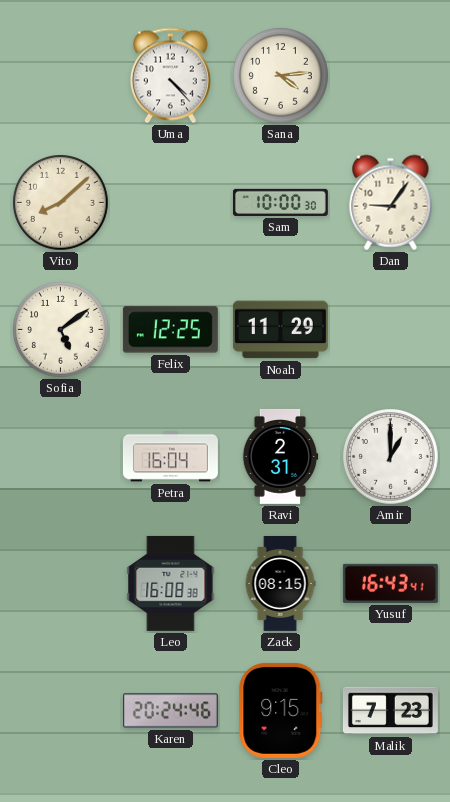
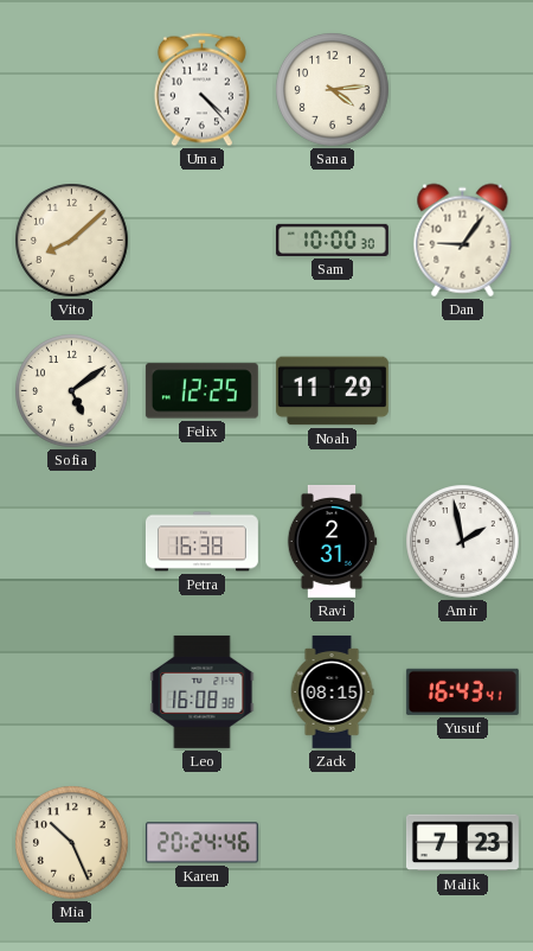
Petra: 16:04 -> 16:38
Amir: 1:00 -> 1:58
Mia: none -> 10:26
Cleo: 9:15 -> none
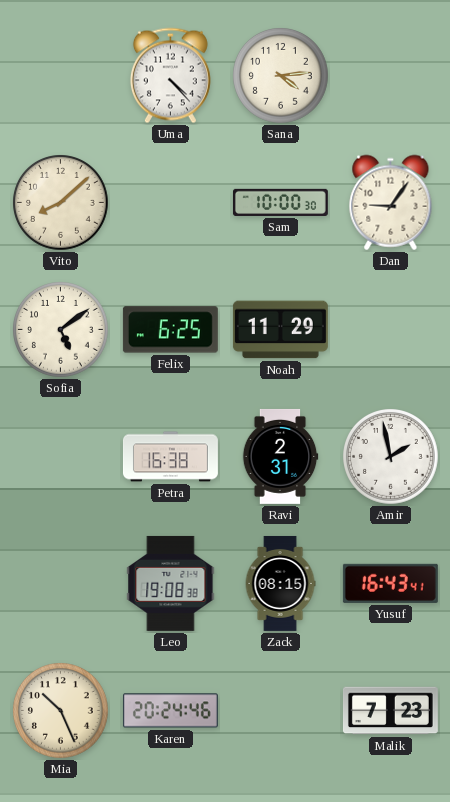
Felix: 12:25 -> 6:25
Leo: 16:08 -> 19:08
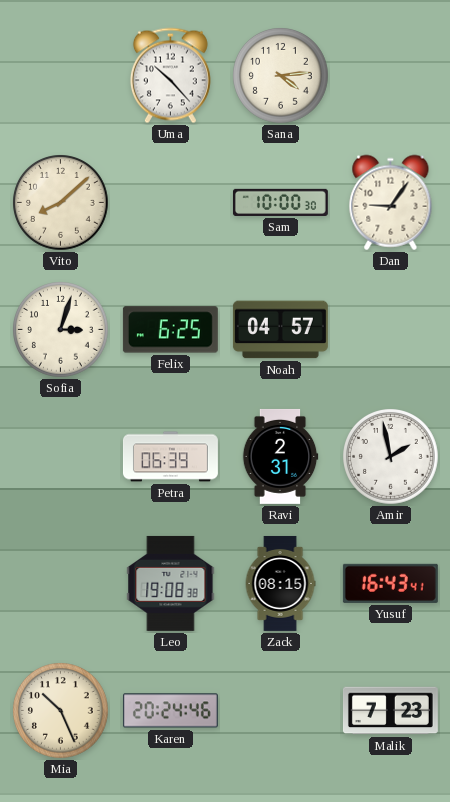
Uma: 4:23 -> 10:23
Sofia: 5:09 -> 3:03
Noah: 11:29 -> 04:57
Petra: 16:38 -> 06:39
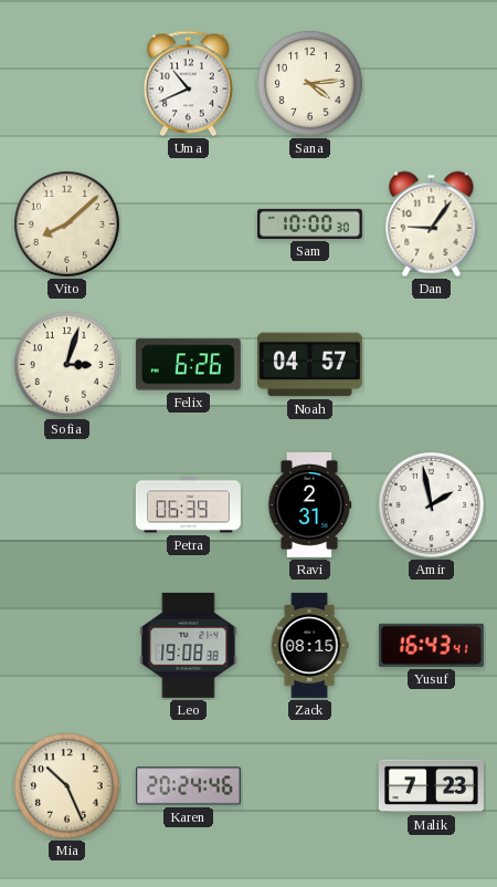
Uma: 10:23 -> 10:41
Felix: 6:25 -> 6:26
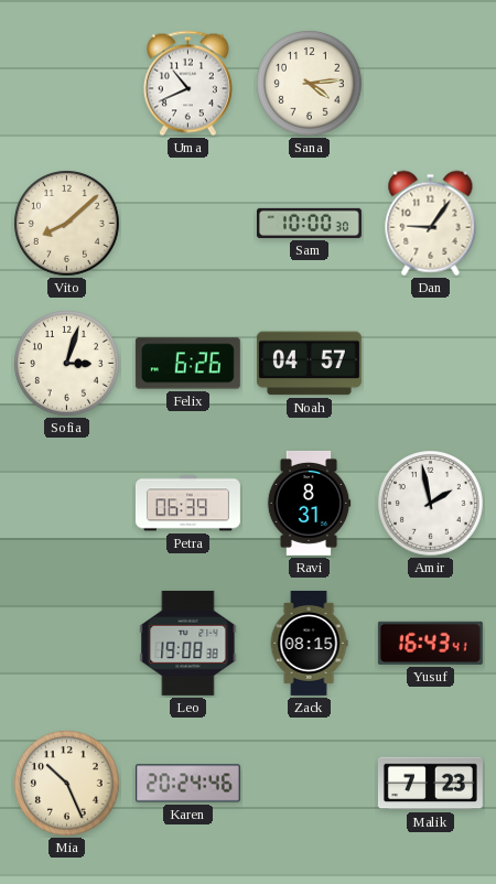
Ravi: 2:31 -> 8:31
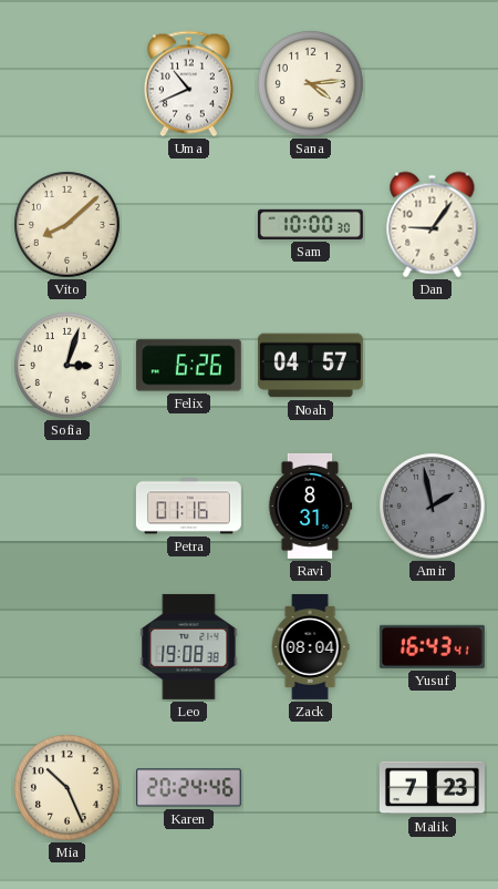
Petra: 06:39 -> 01:16
Amir dial: white -> grey
Zack: 08:15 -> 08:04
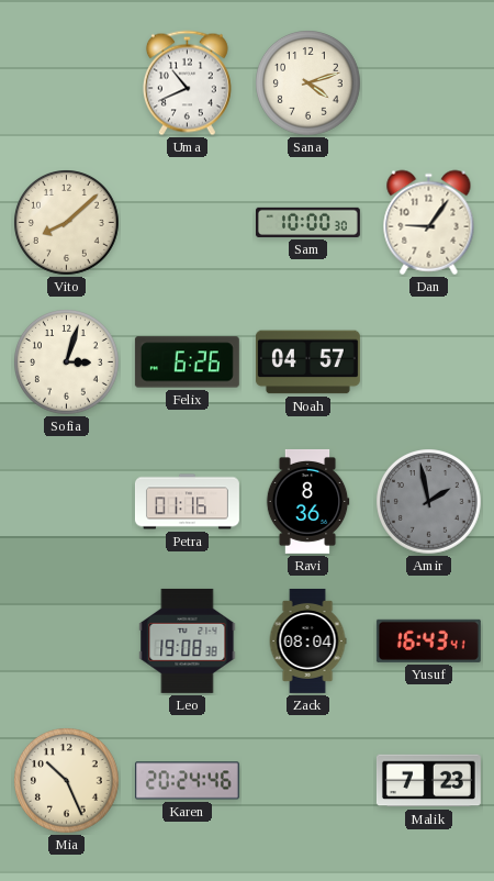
Sana: 4:14 -> 4:12
Ravi: 8:31 -> 8:36
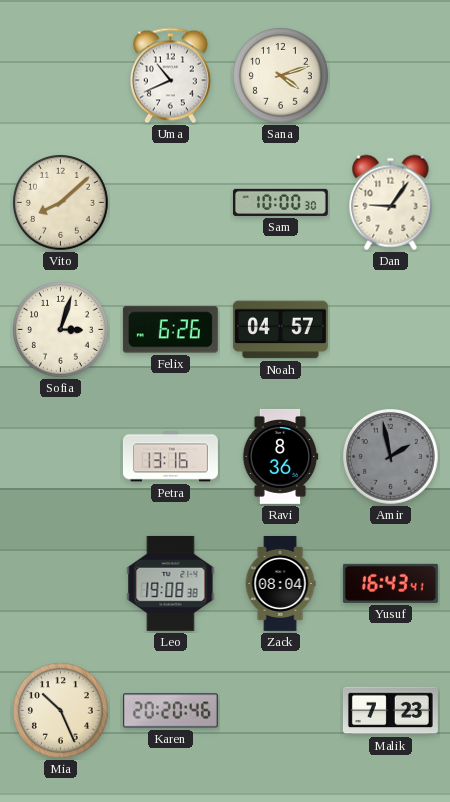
Petra: 01:16 -> 13:16
Karen: 20:24 -> 20:20
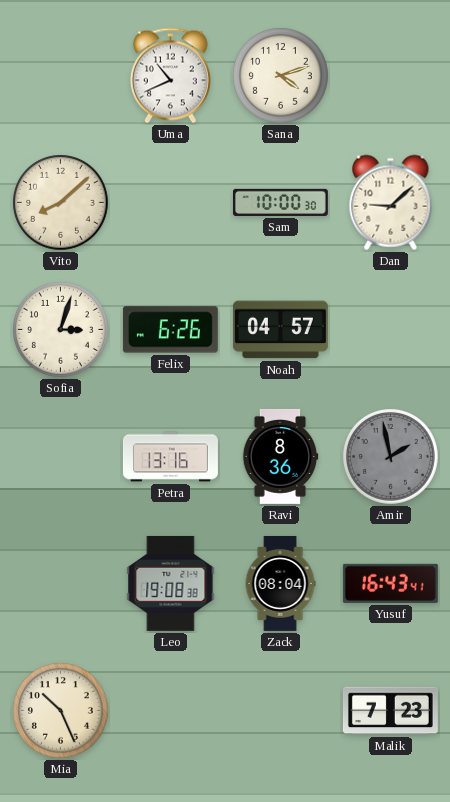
Dan: 9:06 -> 9:08
Karen: 20:20 -> none
